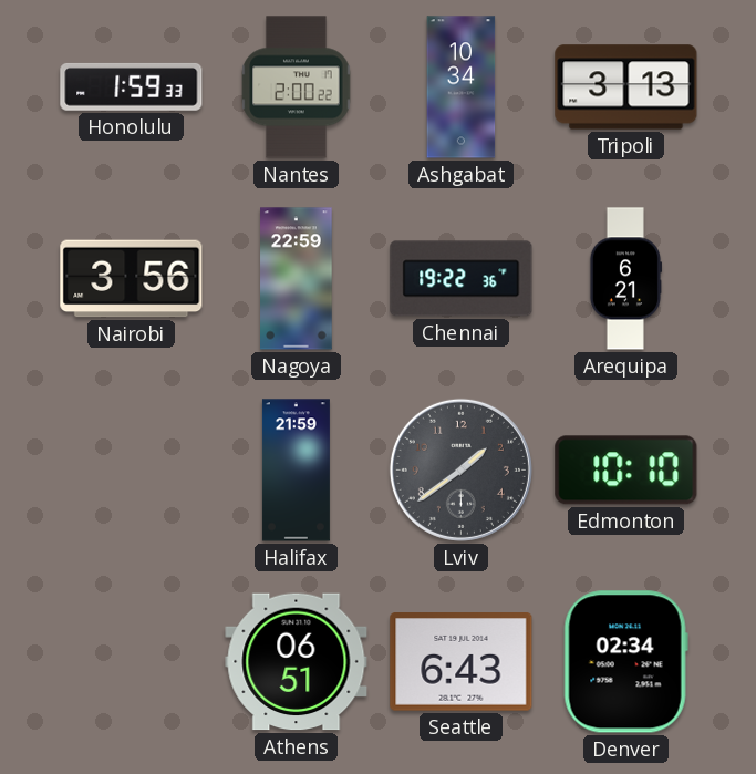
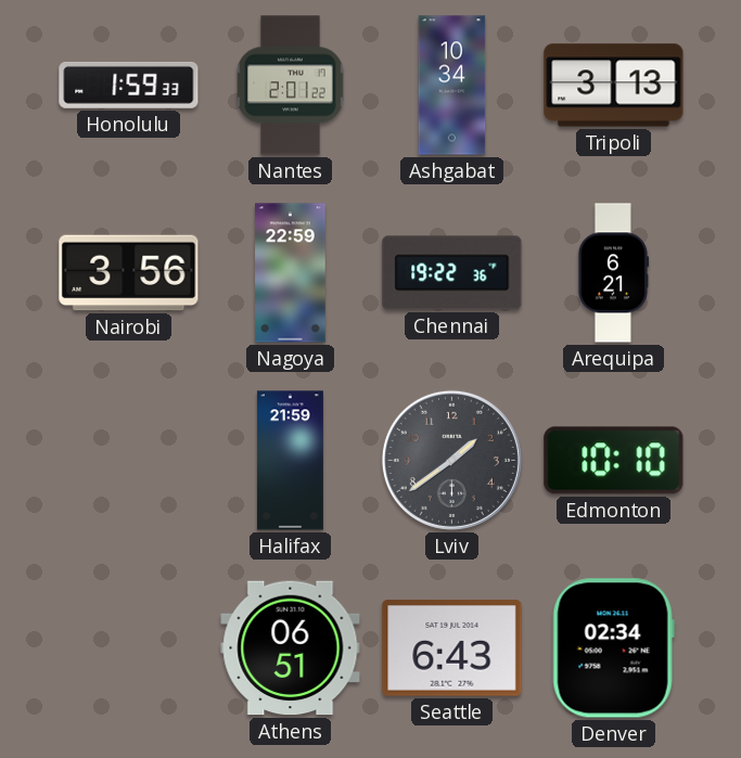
Nantes: 2:00 -> 2:01
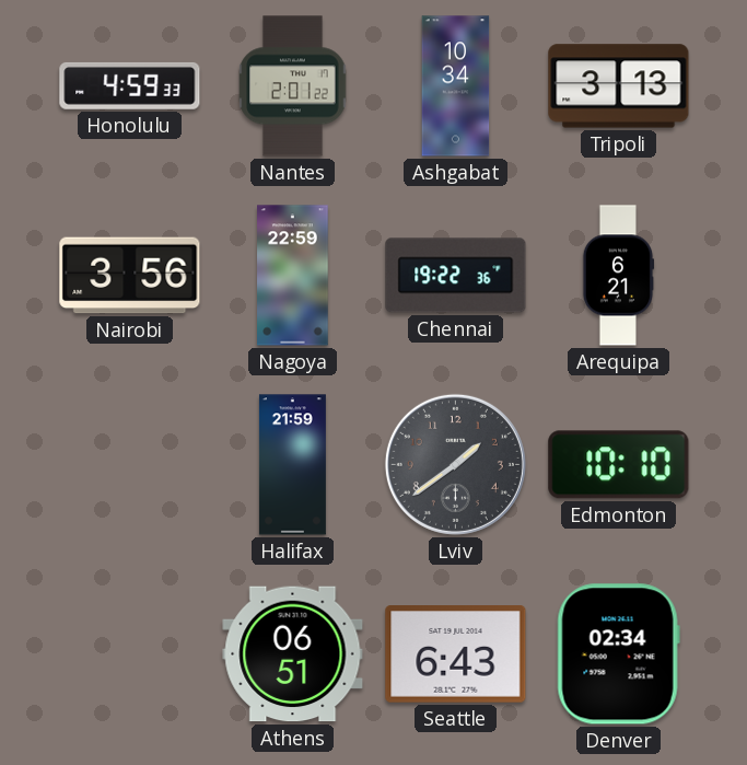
Honolulu: 1:59 -> 4:59
